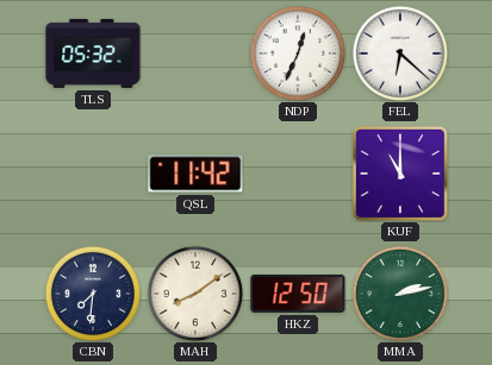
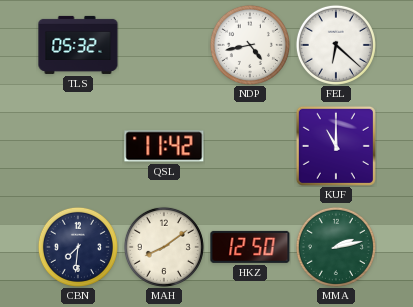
NDP: 12:34 -> 4:43
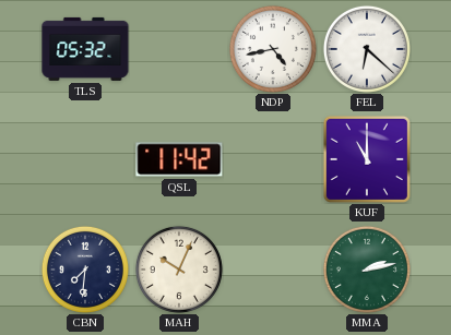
MAH: 8:09 -> 10:04
HKZ: 12:50 -> none
